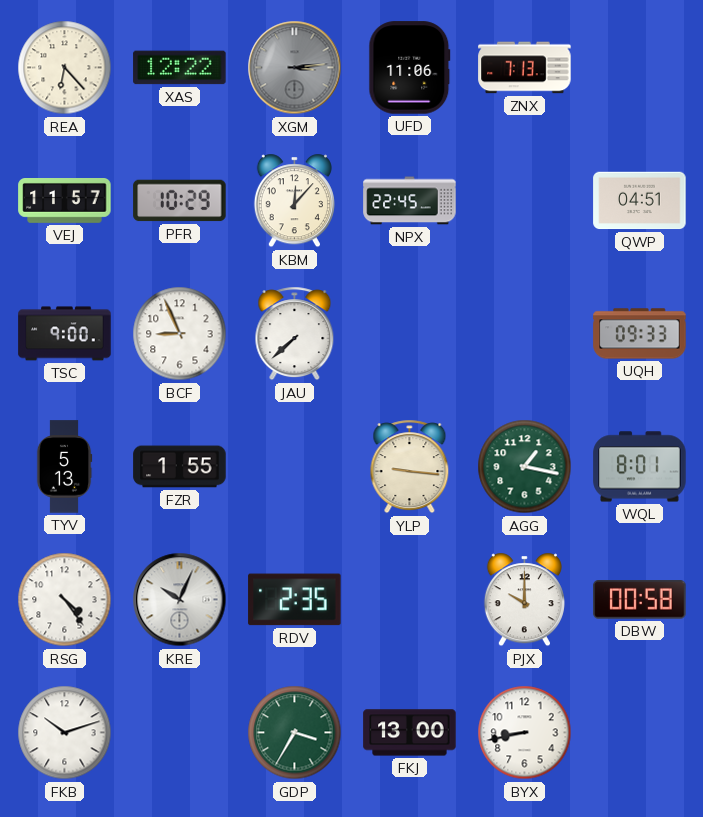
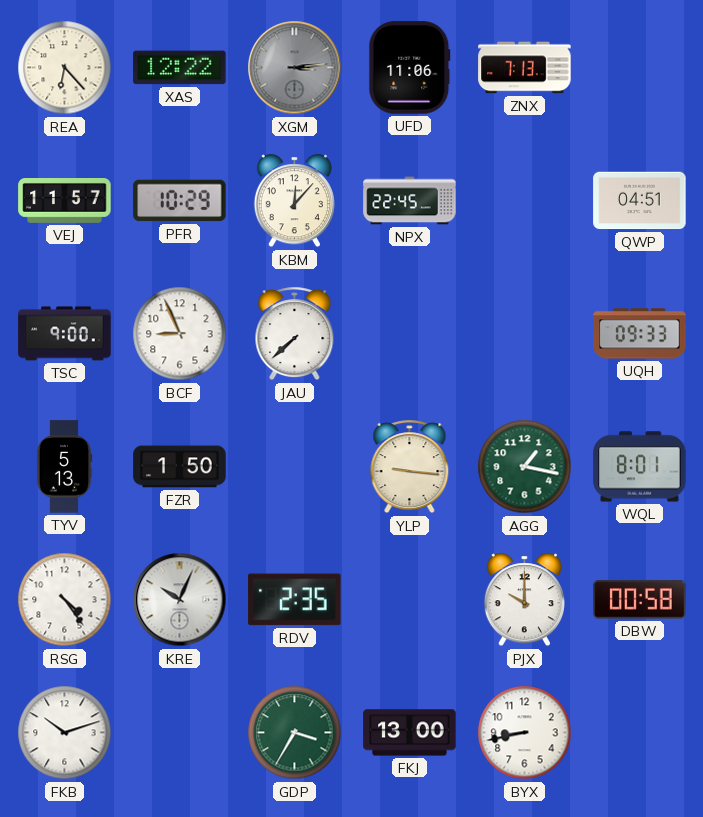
FZR: 1:55 -> 1:50
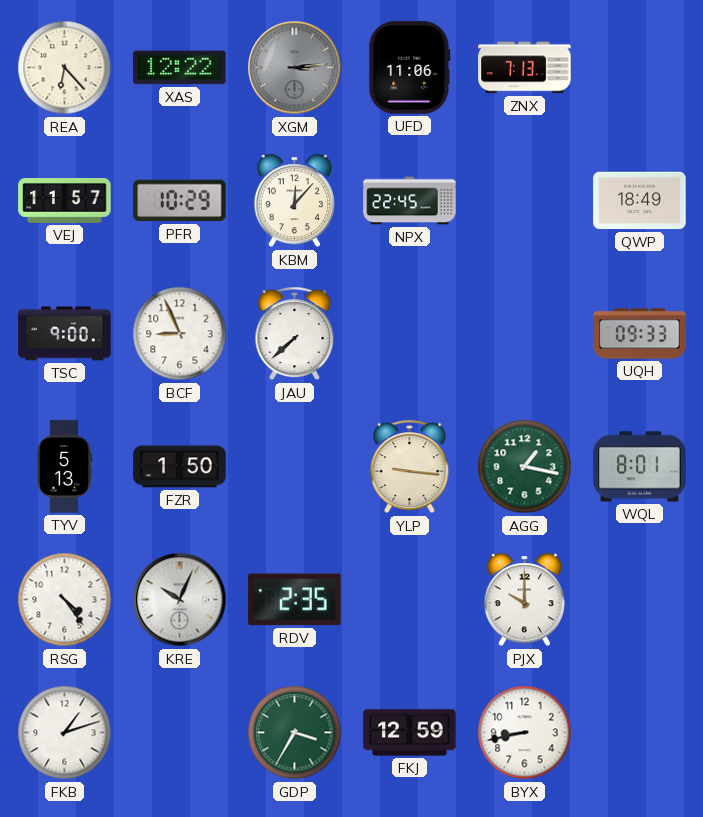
QWP: 04:51 -> 18:49
DBW: 00:58 -> none
FKB: 10:12 -> 1:12
FKJ: 13:00 -> 12:59
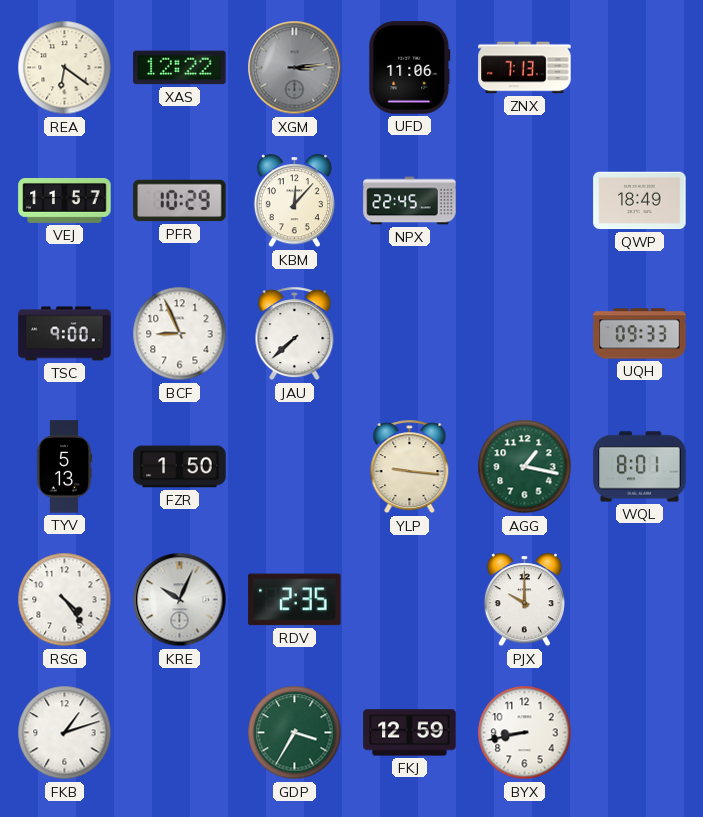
REA: 6:23 -> 6:21
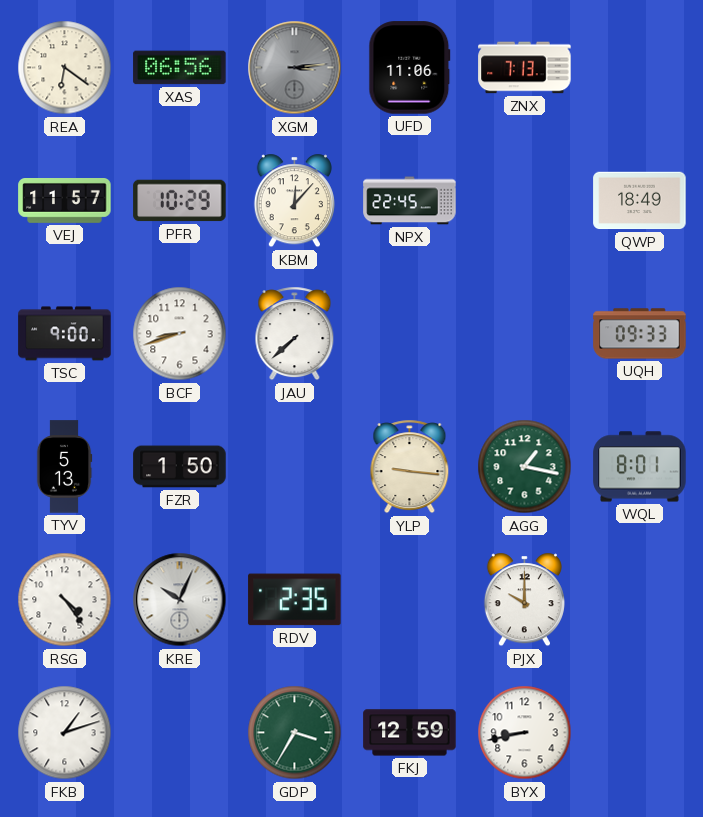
XAS: 12:22 -> 06:56
BCF: 8:56 -> 8:42
